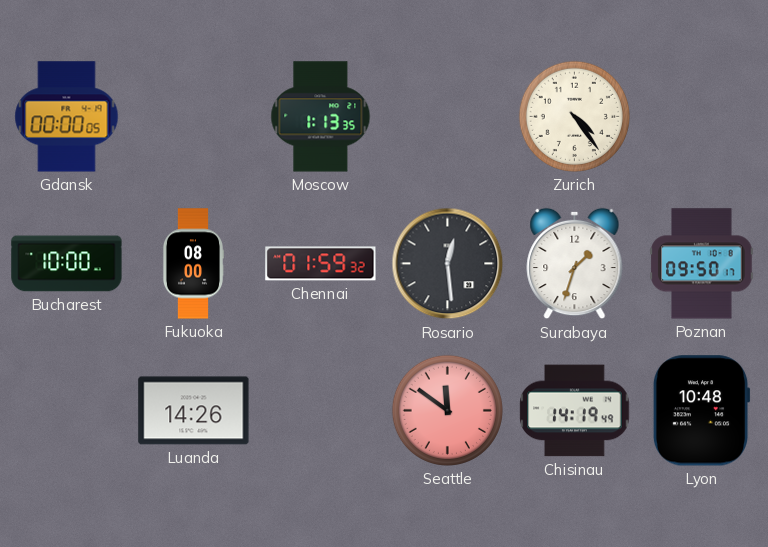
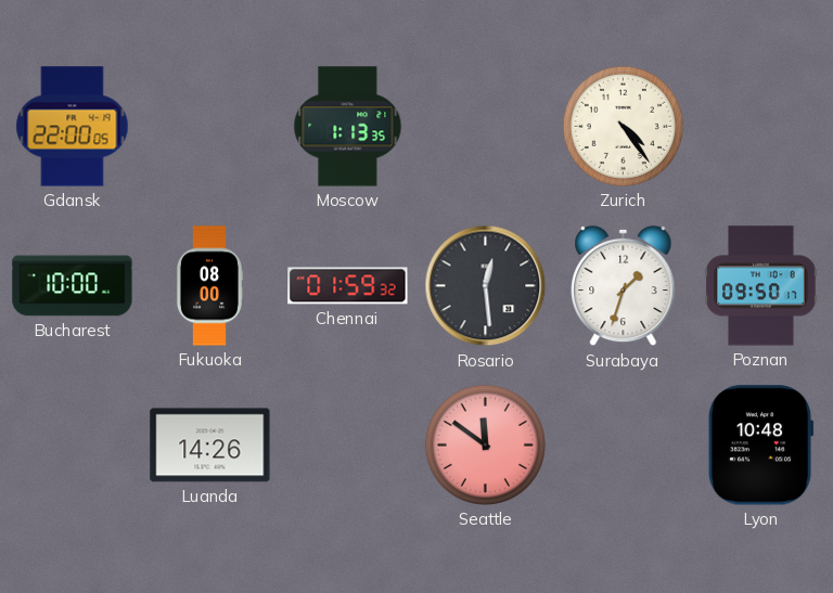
Gdansk: 00:00 -> 22:00
Chisinau: 14:19 -> none
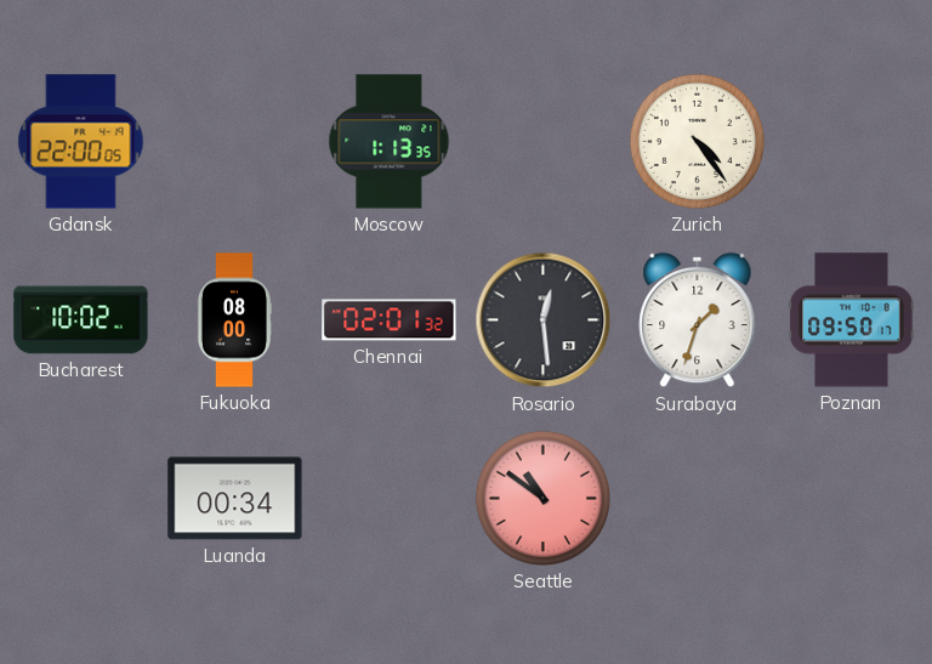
Bucharest: 10:00 -> 10:02
Chennai: 01:59 -> 02:01
Luanda: 14:26 -> 00:34
Seattle: 11:51 -> 10:51
Lyon: 10:48 -> none
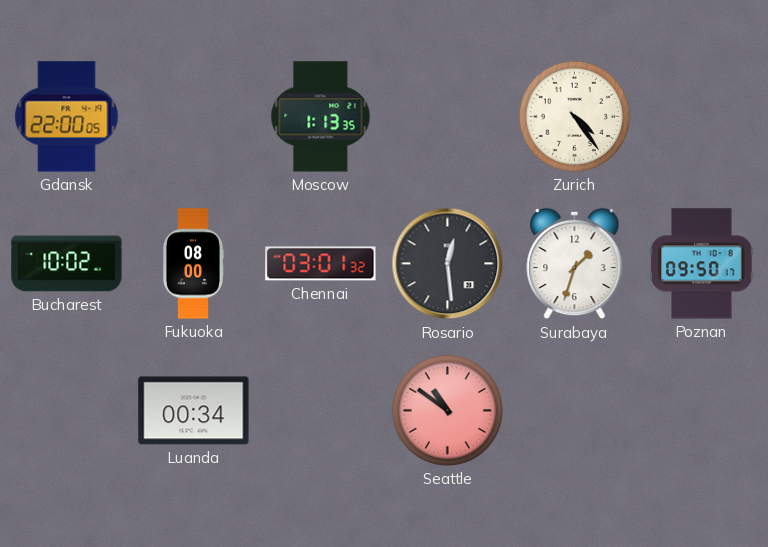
Chennai: 02:01 -> 03:01
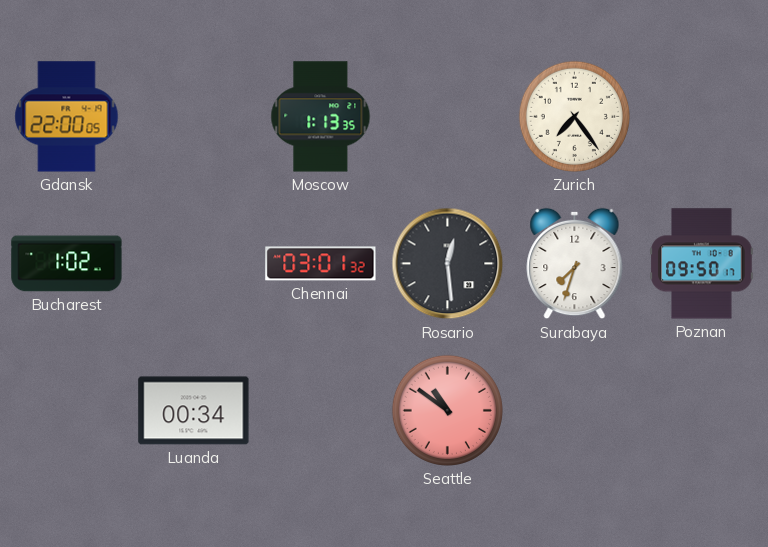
Zurich: 4:24 -> 7:24
Bucharest: 10:02 -> 1:02
Fukuoka: 08:00 -> none
Surabaya: 1:33 -> 7:33
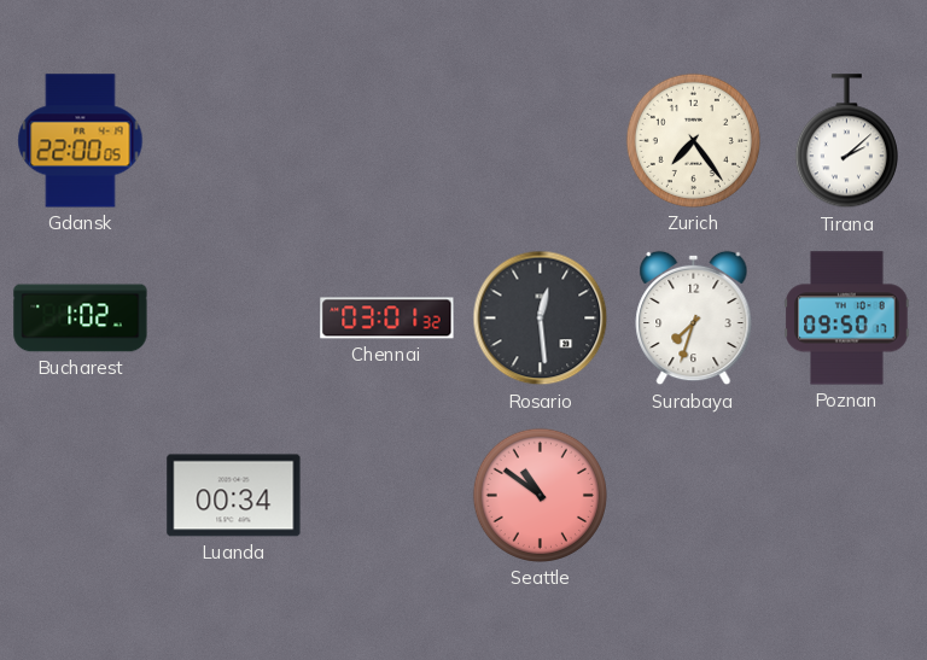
Moscow: 1:13 -> none
Tirana: none -> 2:08
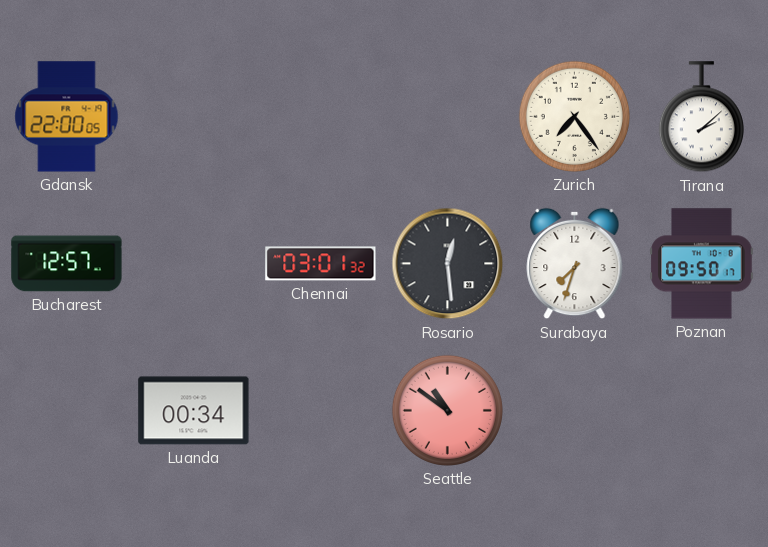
Bucharest: 1:02 -> 12:57
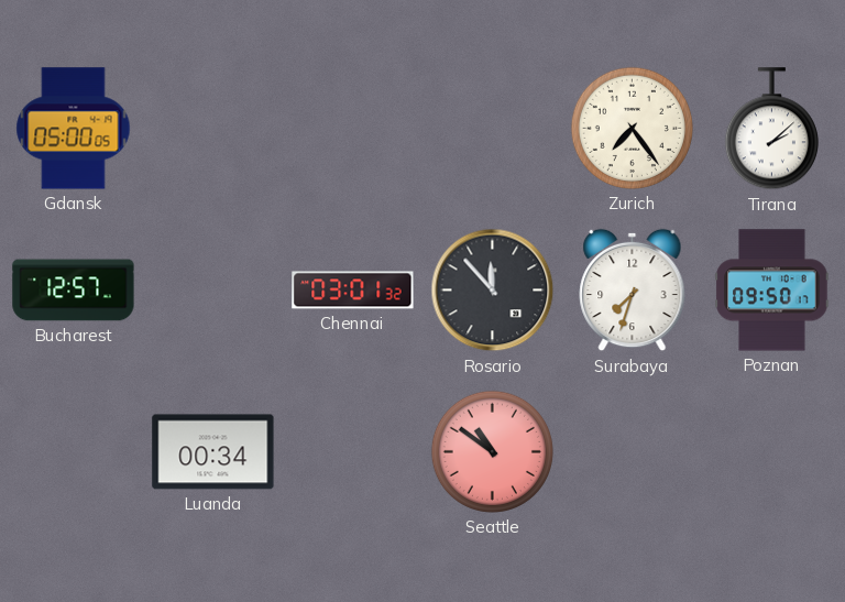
Gdansk: 22:00 -> 05:00
Rosario: 12:29 -> 11:53
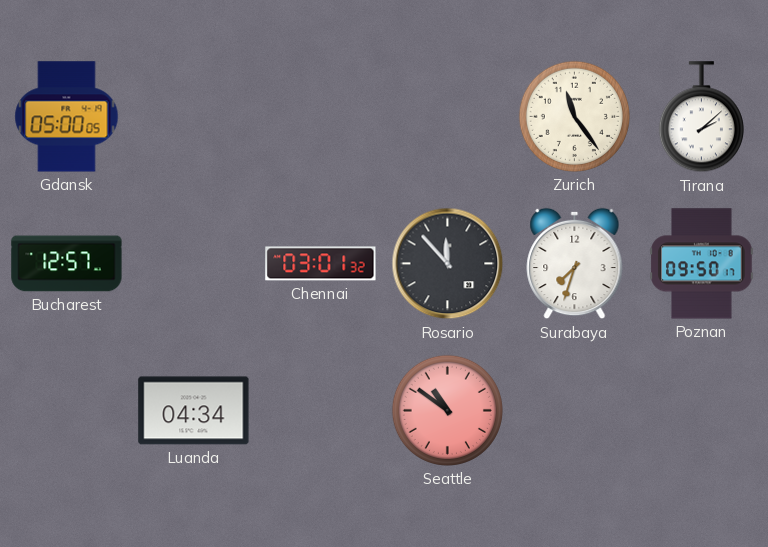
Zurich: 7:24 -> 11:24
Luanda: 00:34 -> 04:34
